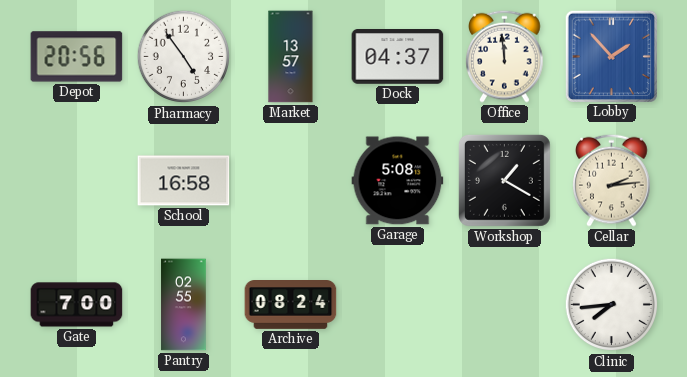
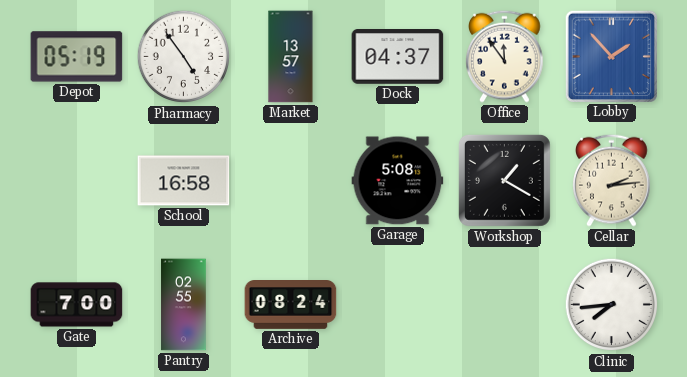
Depot: 20:56 -> 05:19
Office: 11:59 -> 11:54
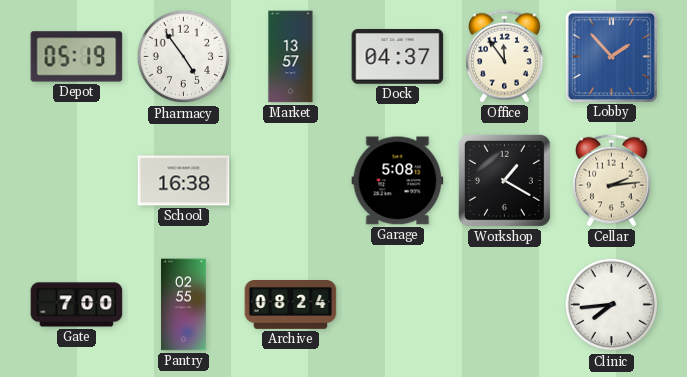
School: 16:58 -> 16:38
